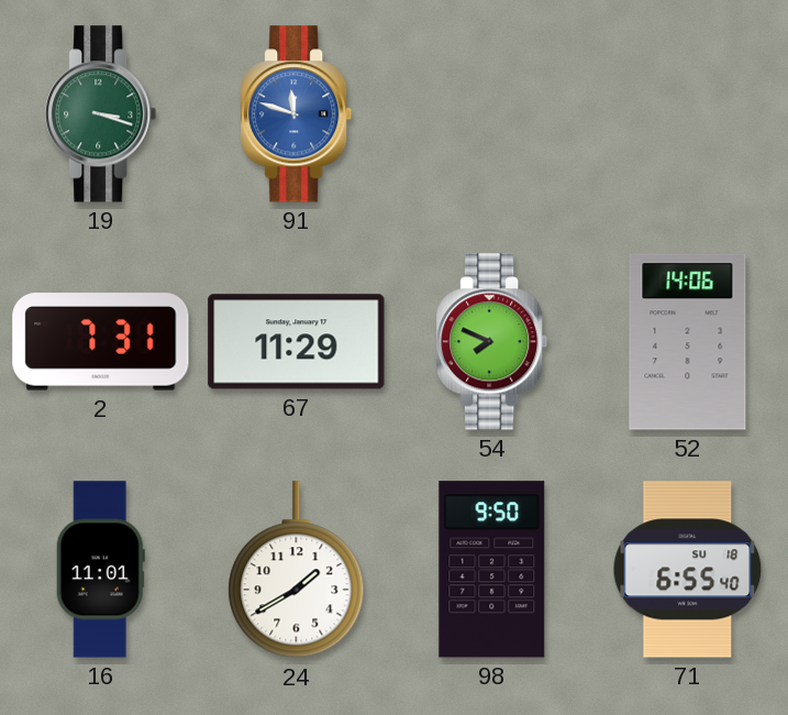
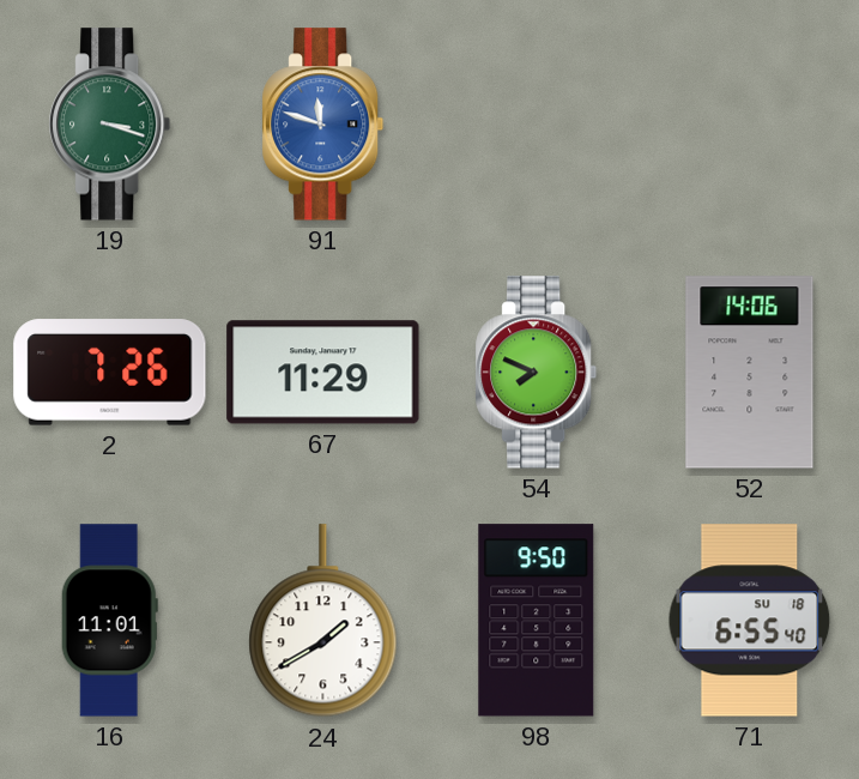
2: 7:31 -> 7:26
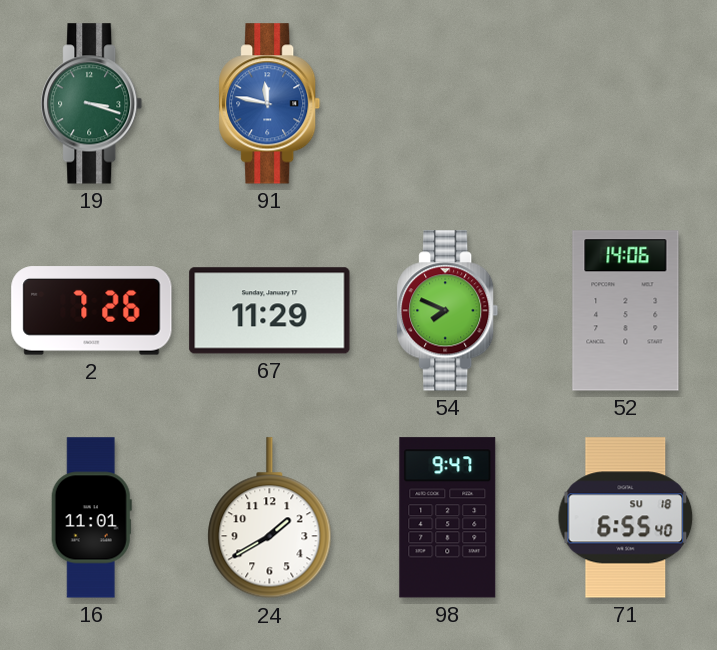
91: 11:48 -> 11:47
98: 9:50 -> 9:47
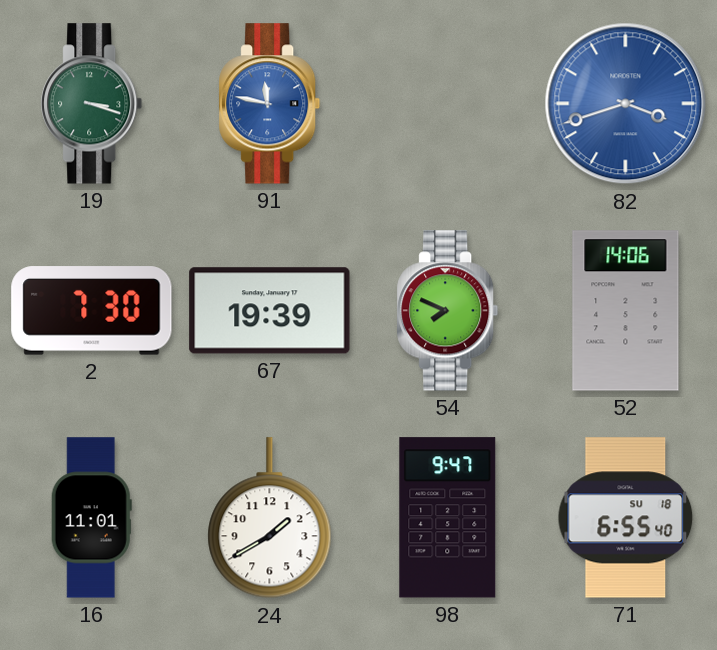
82: none -> 3:42
2: 7:26 -> 7:30
67: 11:29 -> 19:39
